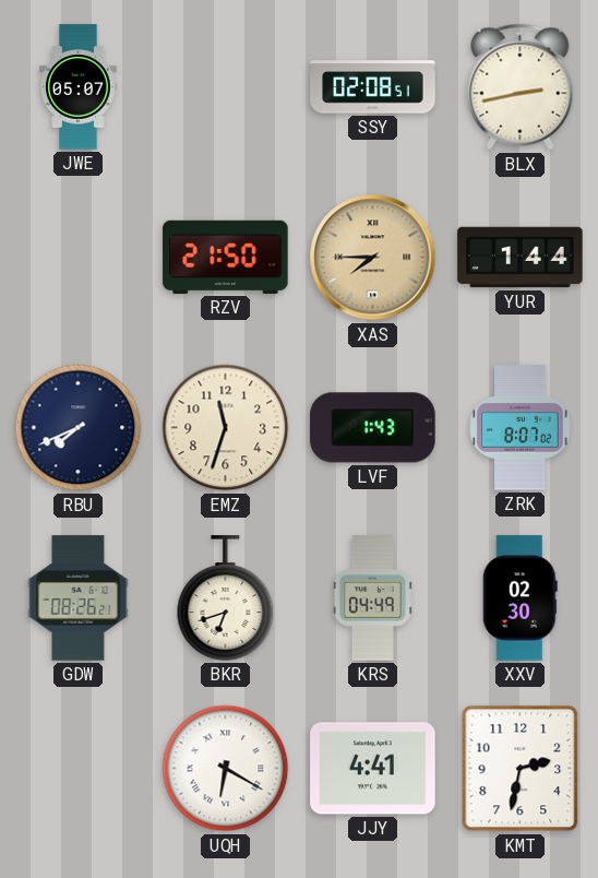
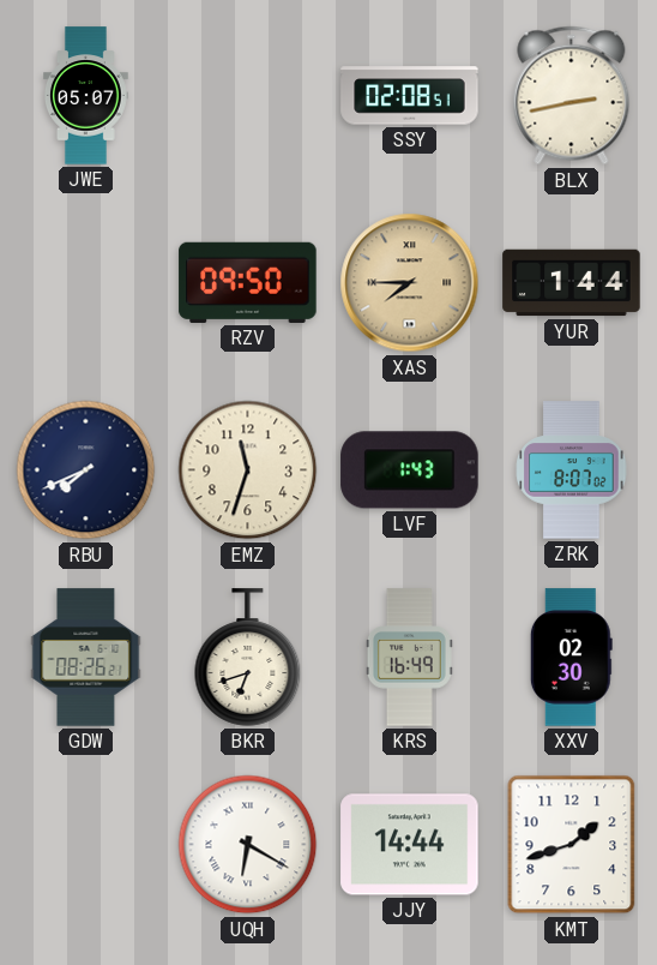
RZV: 21:50 -> 09:50
KRS: 04:49 -> 16:49
JJY: 4:41 -> 14:44
KMT: 2:32 -> 1:42
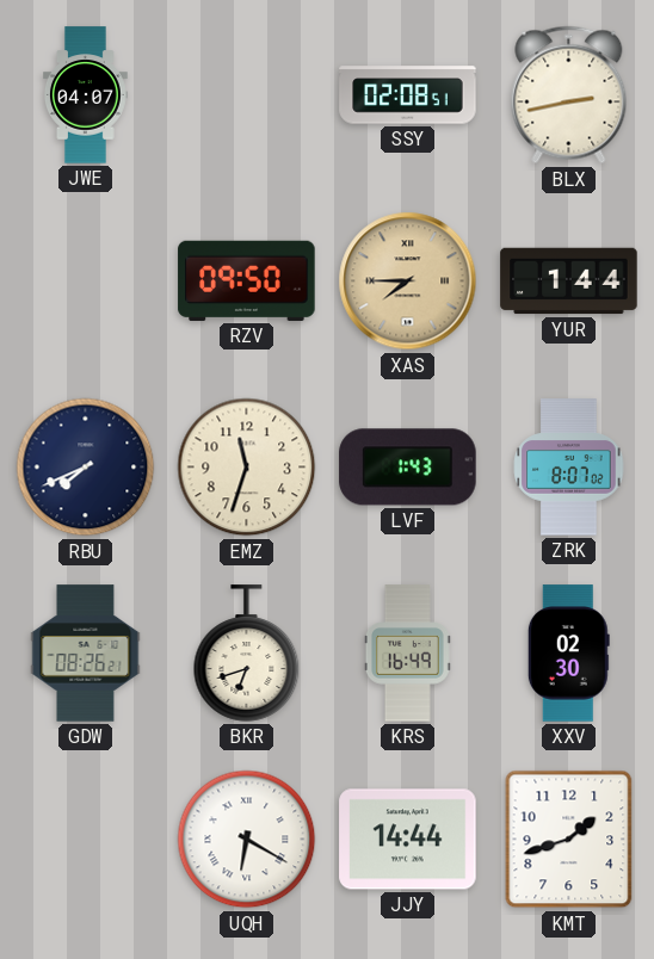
JWE: 05:07 -> 04:07
